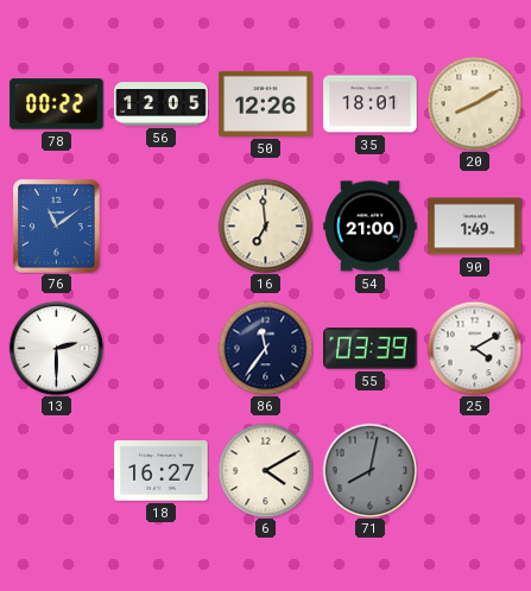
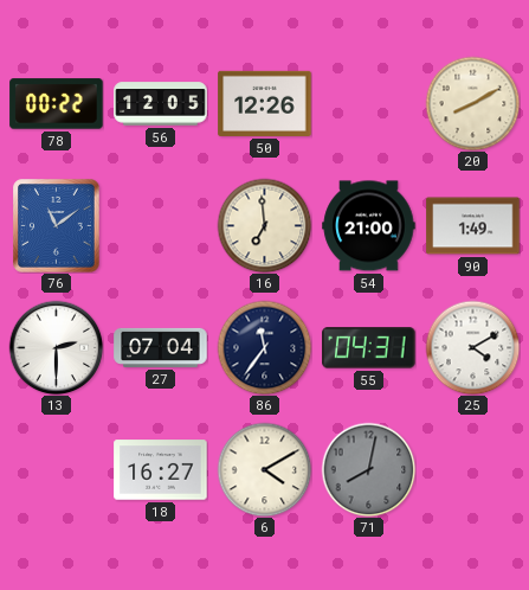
35: 18:01 -> none
27: none -> 07:04
55: 03:39 -> 04:31
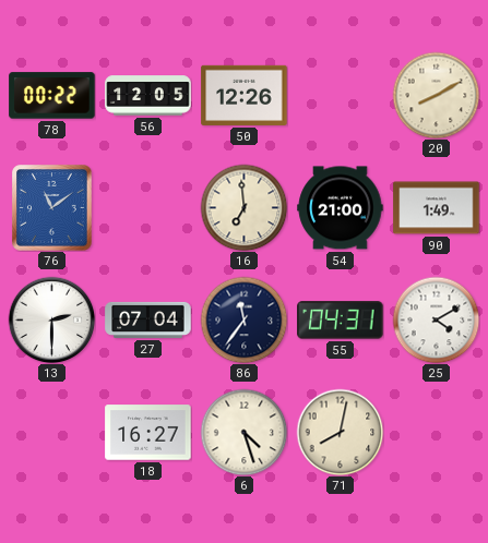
6: 4:10 -> 4:27
71 dial: grey -> cream
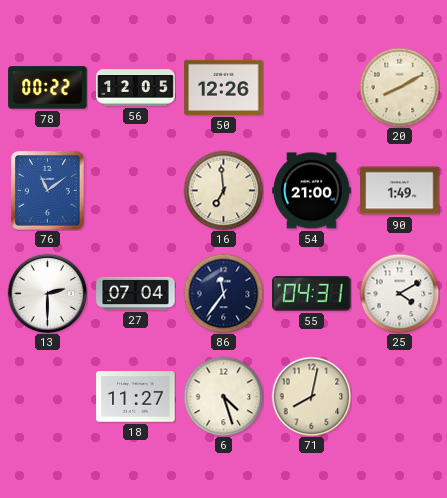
18: 16:27 -> 11:27
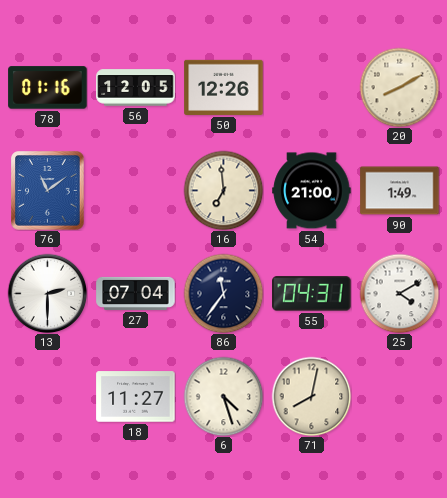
78: 00:22 -> 01:16
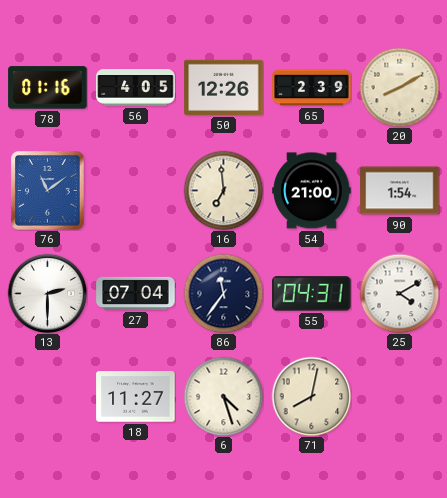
56: 12:05 -> 4:05
65: none -> 2:39
90: 1:49 -> 1:54
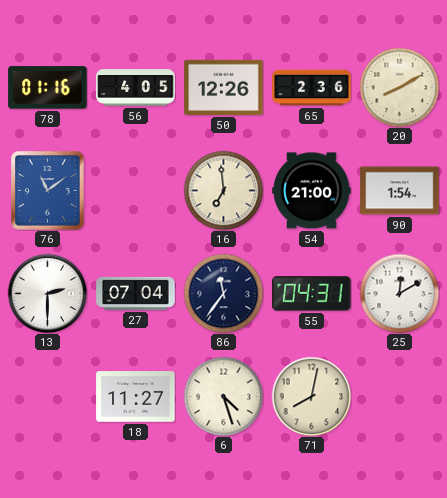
65: 2:39 -> 2:36
25: 4:10 -> 12:10
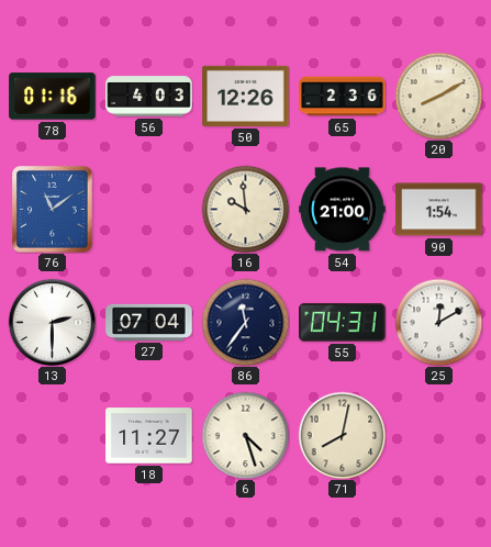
56: 4:05 -> 4:03
16: 6:59 -> 9:59
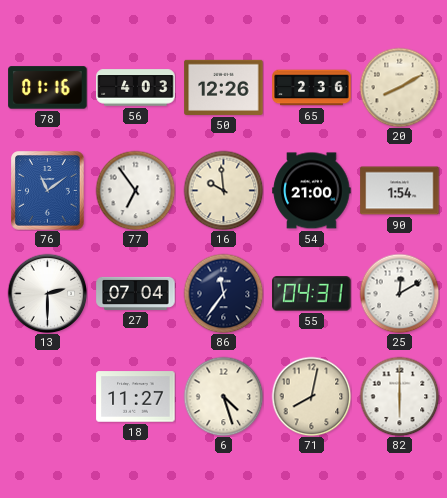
77: none -> 6:54
82: none -> 6:00
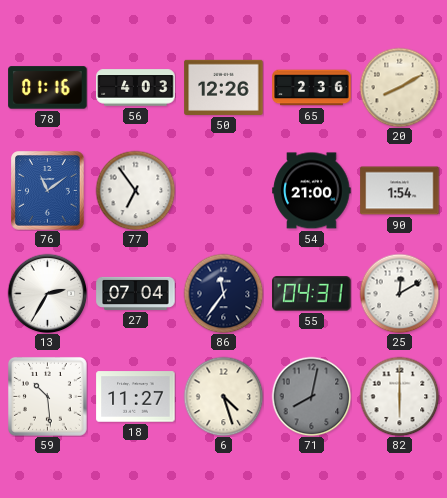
16: 9:59 -> none
13: 2:30 -> 2:35
59: none -> 10:29
71 dial: cream -> grey
